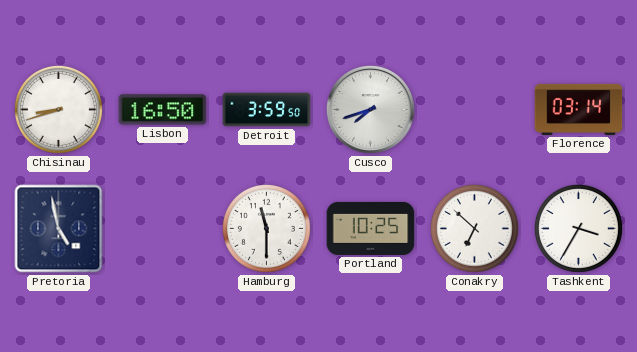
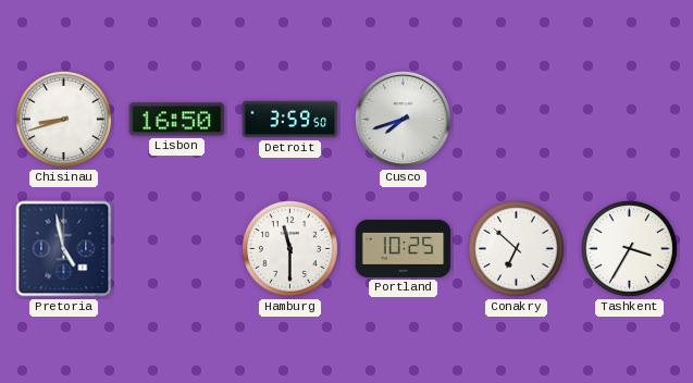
Florence: 03:14 -> none
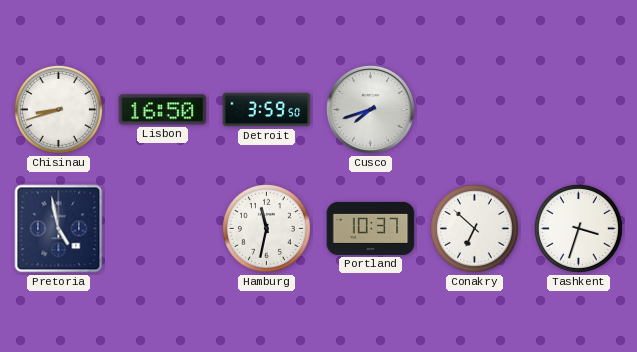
Hamburg: 11:30 -> 11:32
Portland: 10:25 -> 10:37
Tashkent: 3:35 -> 3:33
